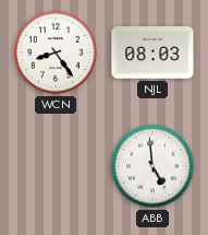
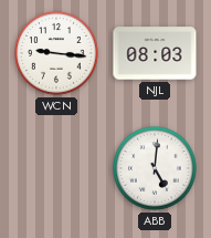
WCN: 8:24 -> 9:16
ABB: 4:59 -> 5:01
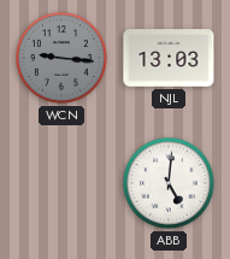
WCN dial: white -> grey
NJL: 08:03 -> 13:03
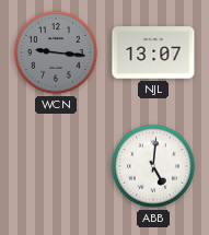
NJL: 13:03 -> 13:07
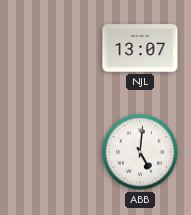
WCN: 9:16 -> none
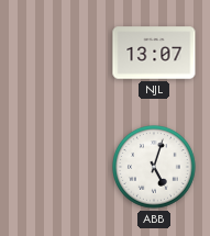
ABB: 5:01 -> 5:03
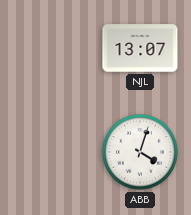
ABB: 5:03 -> 4:03
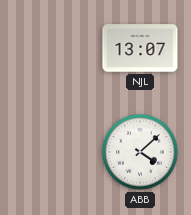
ABB: 4:03 -> 4:08
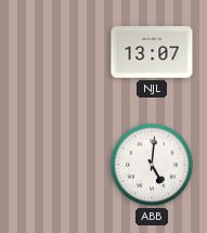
ABB: 4:08 -> 5:01
